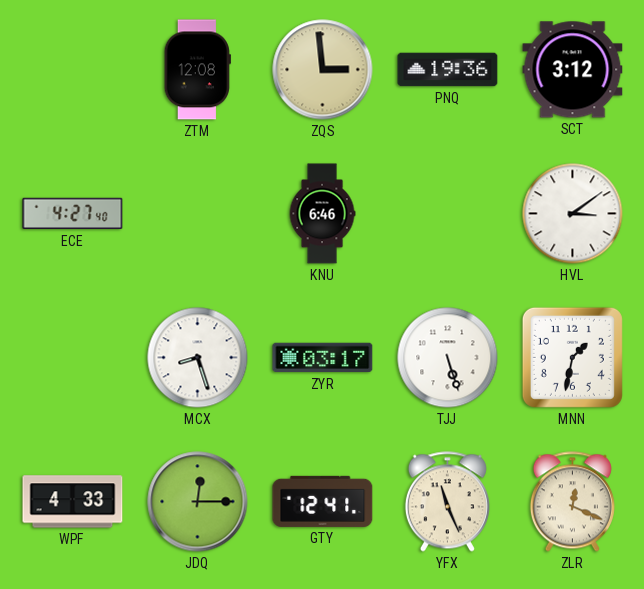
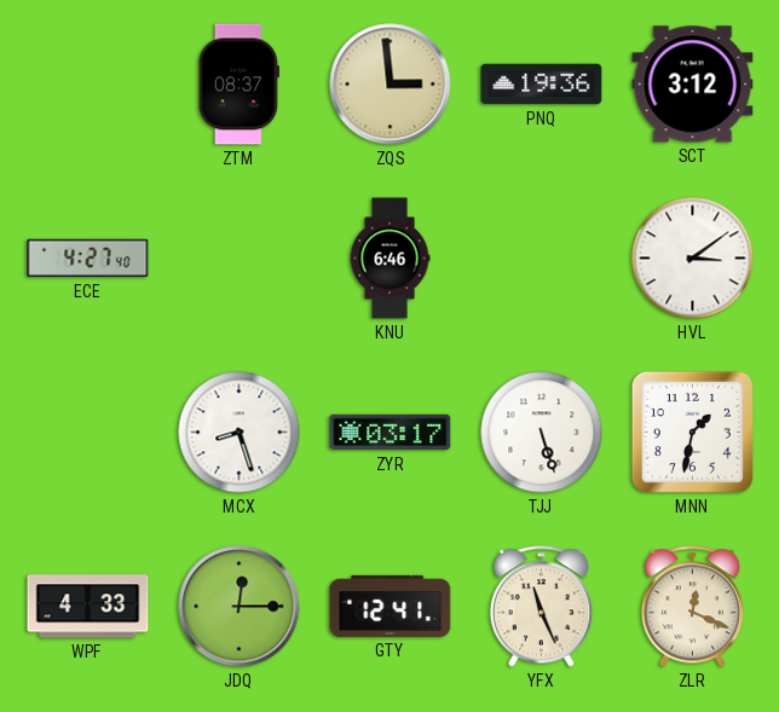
ZTM: 12:08 -> 08:37
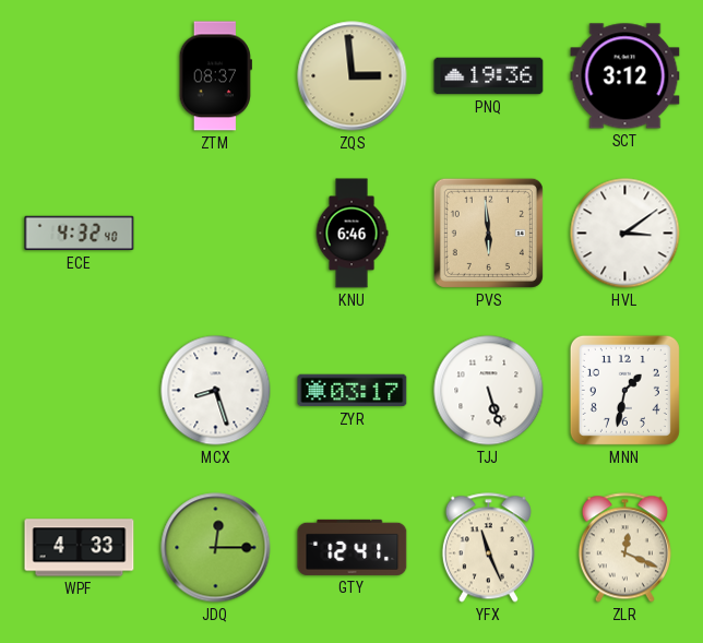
ECE: 4:27 -> 4:32
PVS: none -> 5:59
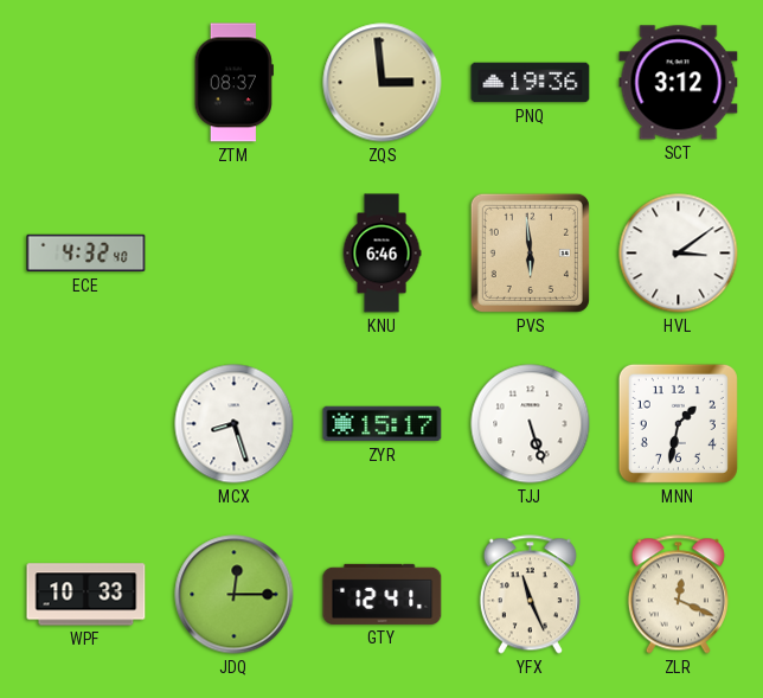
ZYR: 03:17 -> 15:17
WPF: 4:33 -> 10:33
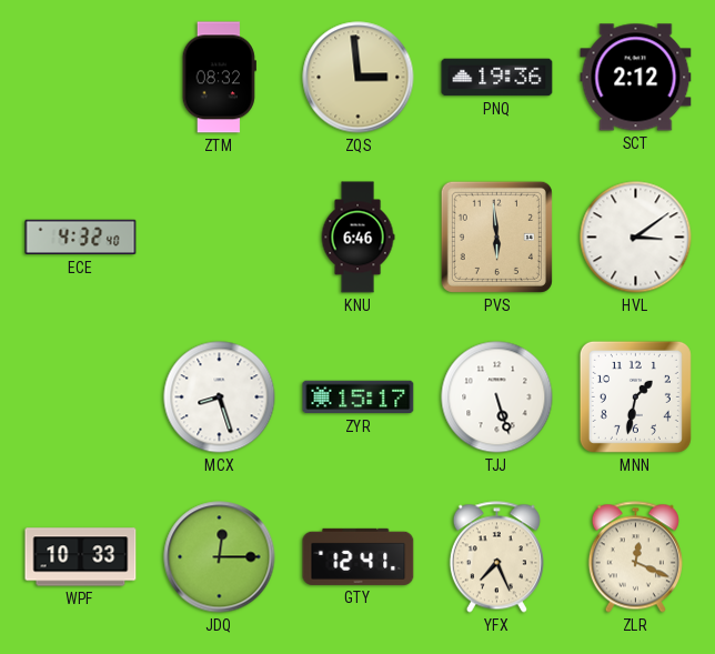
ZTM: 08:37 -> 08:32
SCT: 3:12 -> 2:12
YFX: 11:26 -> 7:26
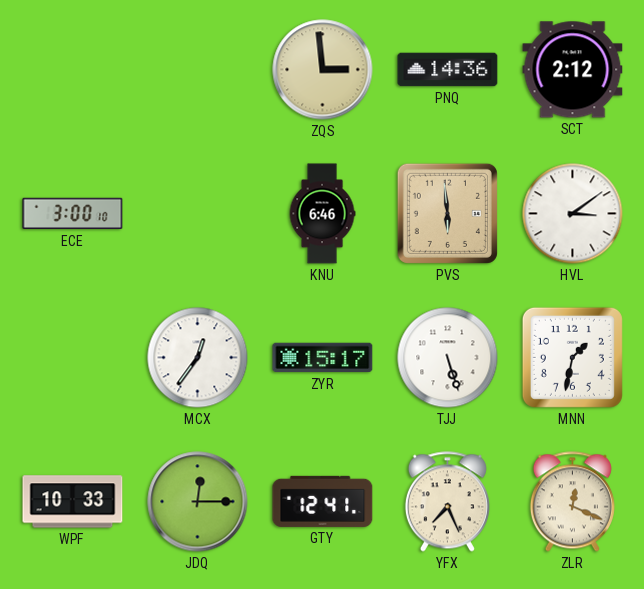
ZTM: 08:32 -> none
PNQ: 19:36 -> 14:36
ECE: 4:32 -> 3:00
MCX: 8:27 -> 12:36
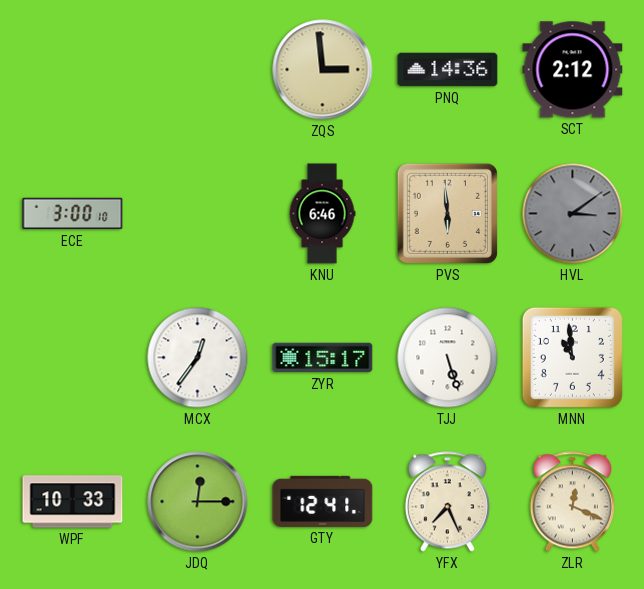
HVL dial: white -> grey
MNN: 1:32 -> 10:59
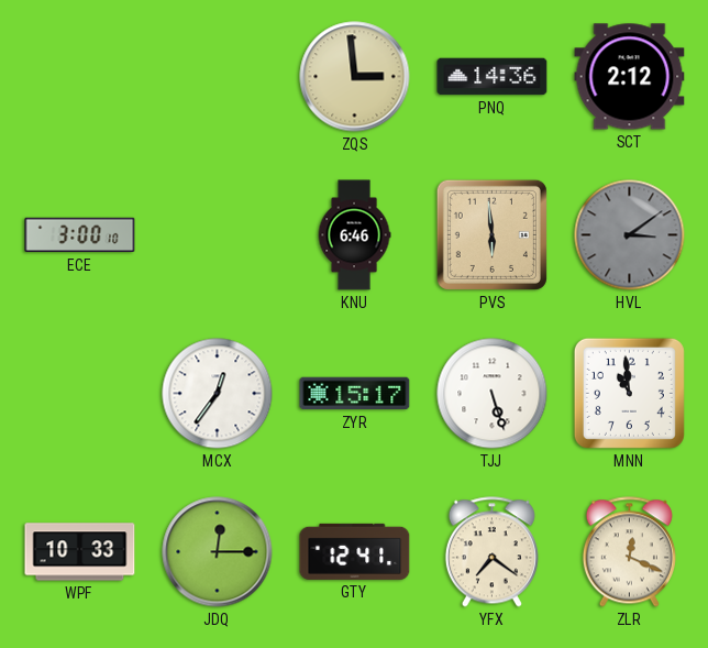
YFX: 7:26 -> 7:21
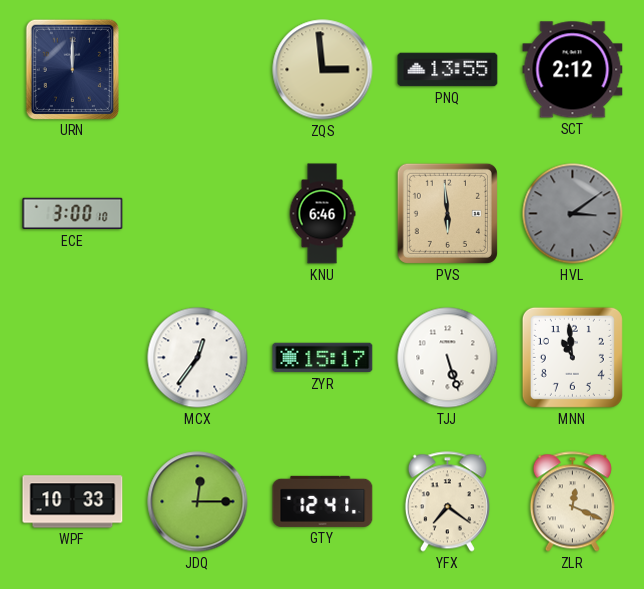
URN: none -> 12:00
PNQ: 14:36 -> 13:55
